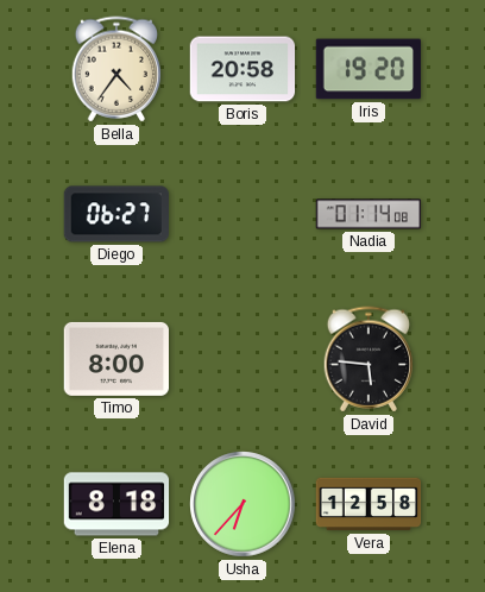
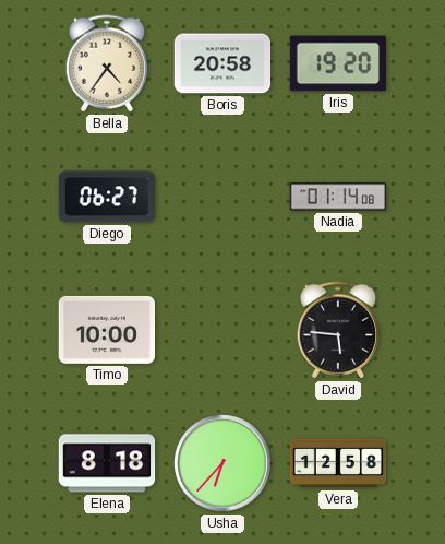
Timo: 8:00 -> 10:00
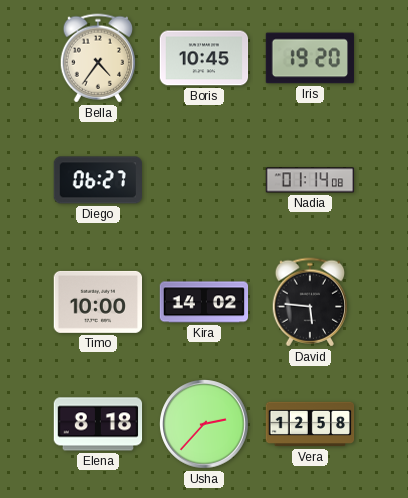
Boris: 20:58 -> 10:45
Kira: none -> 14:02
Usha: 6:37 -> 2:37
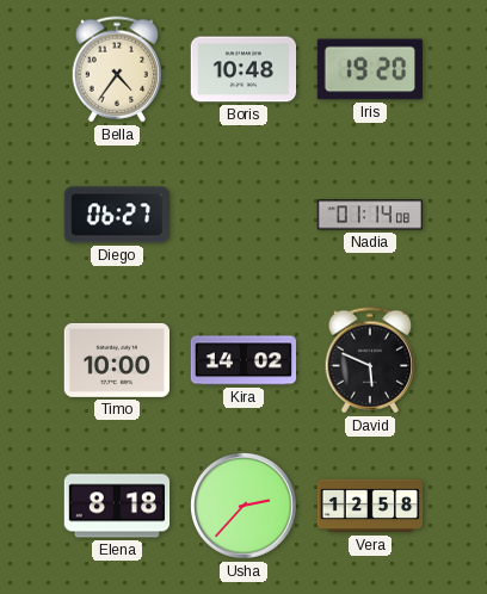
Boris: 10:45 -> 10:48
David: 5:46 -> 5:49
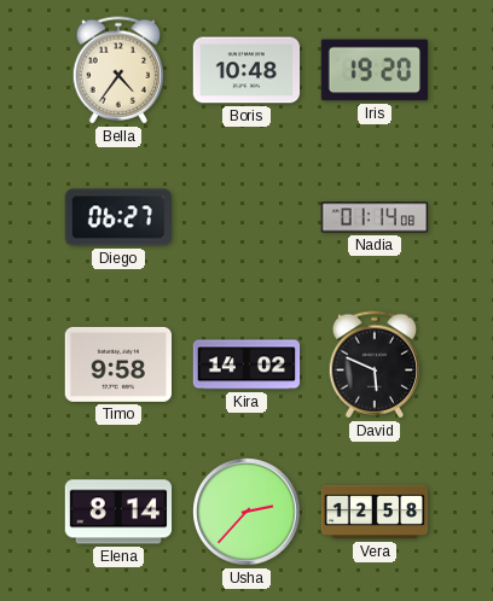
Timo: 10:00 -> 9:58
Elena: 8:18 -> 8:14
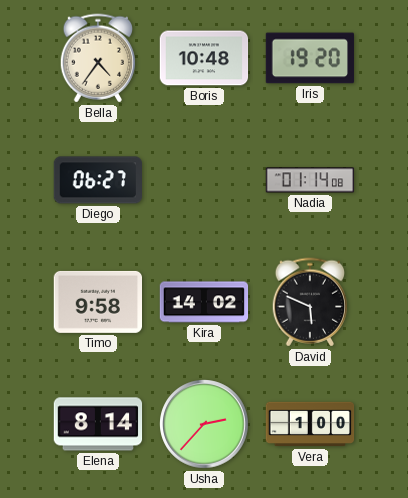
Vera: 12:58 -> 1:00
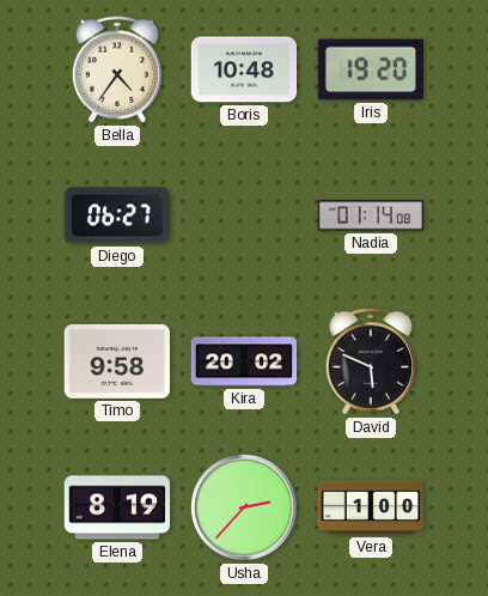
Kira: 14:02 -> 20:02
Elena: 8:14 -> 8:19
